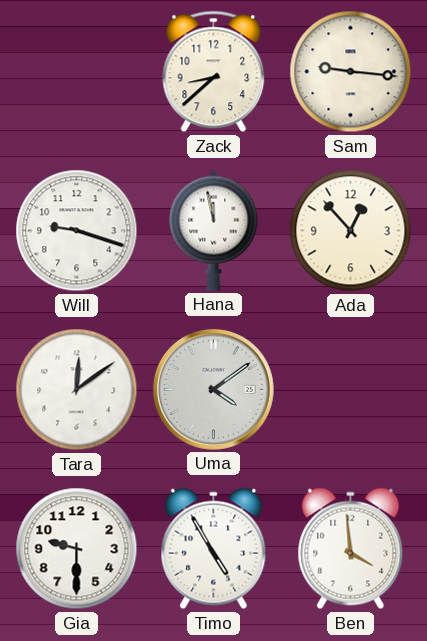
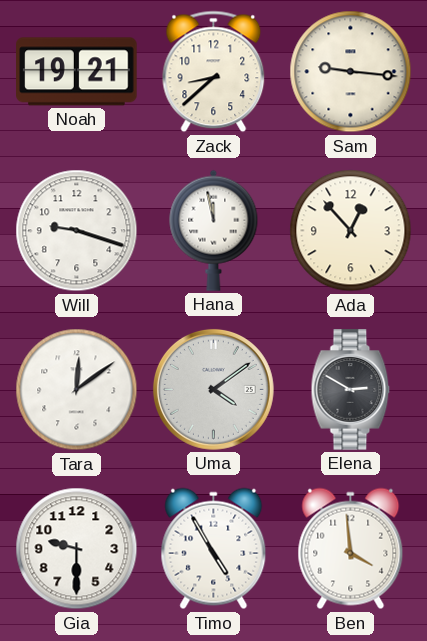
Noah: none -> 19:21
Elena: none -> 2:50
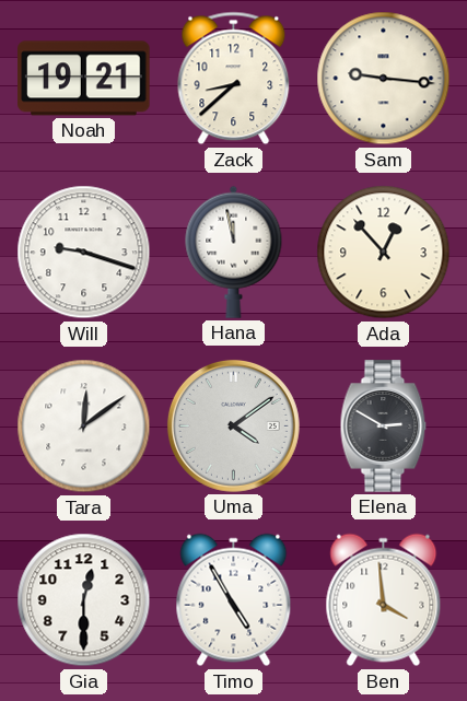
Gia: 9:30 -> 12:30
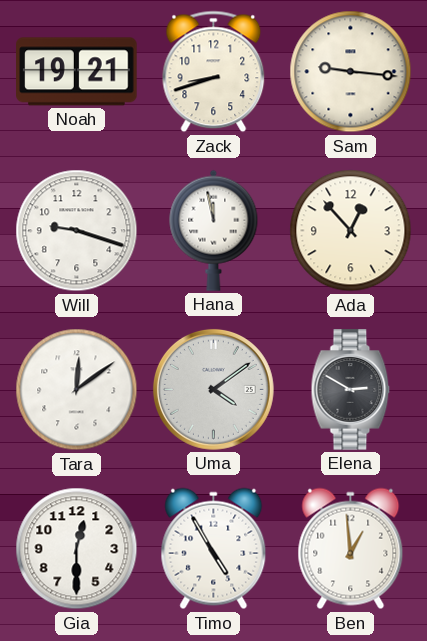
Zack: 8:38 -> 8:42
Ben: 3:59 -> 12:59
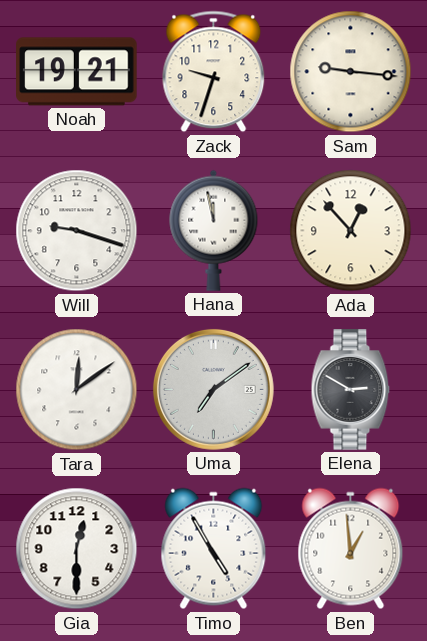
Zack: 8:42 -> 9:33
Uma: 4:09 -> 7:09
